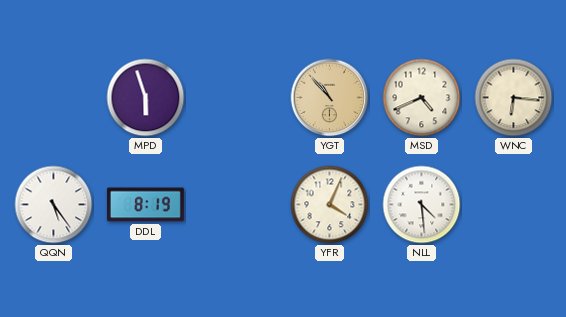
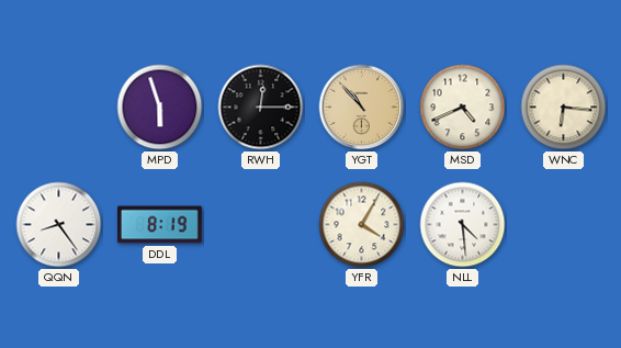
RWH: none -> 12:15
QQN: 5:24 -> 8:24
YFR: 4:04 -> 4:05
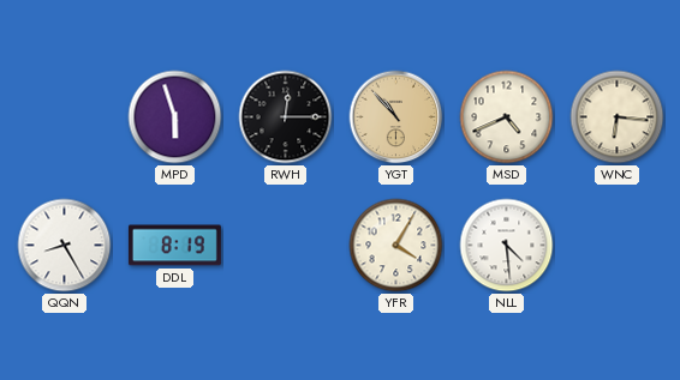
QQN: 8:24 -> 8:25
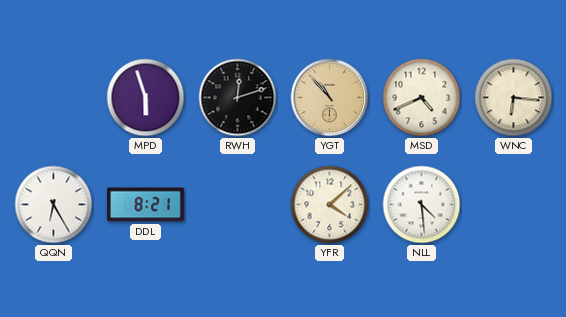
RWH: 12:15 -> 12:12
QQN: 8:25 -> 6:25
DDL: 8:19 -> 8:21
YFR: 4:05 -> 4:08
